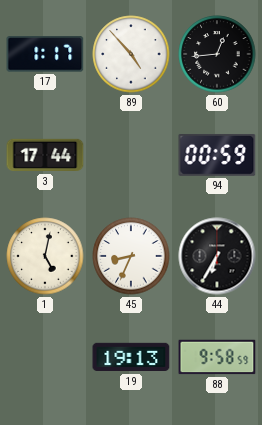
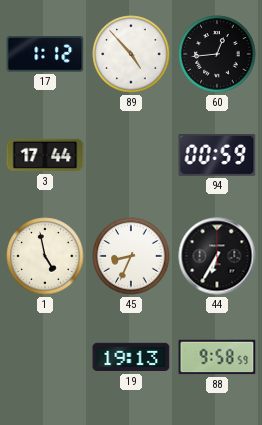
17: 1:17 -> 1:12
1: 5:02 -> 4:58
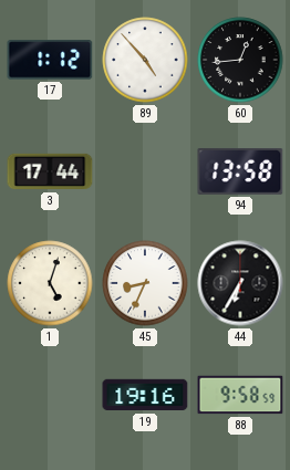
94: 00:59 -> 13:58
1: 4:58 -> 5:03
19: 19:13 -> 19:16
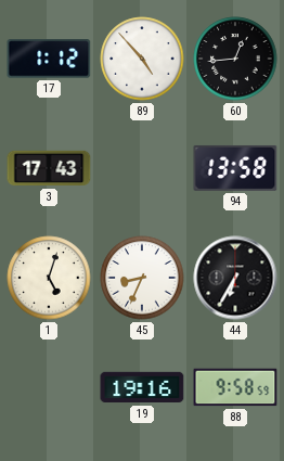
3: 17:44 -> 17:43
